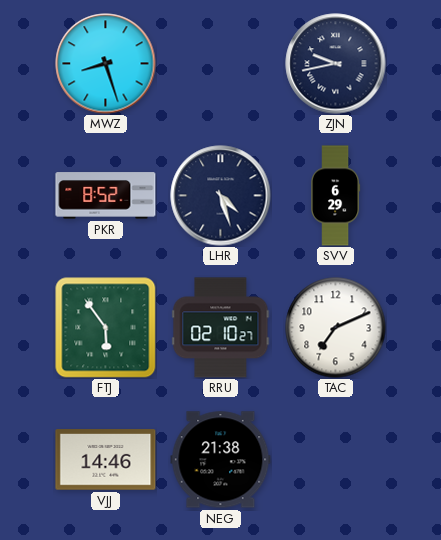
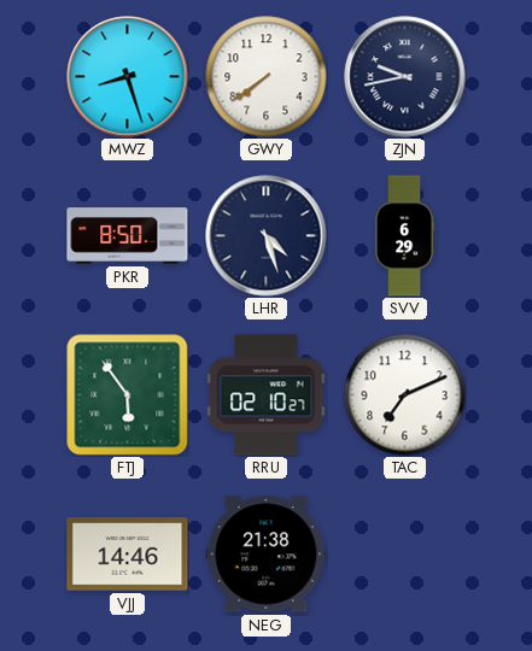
GWY: none -> 7:39
PKR: 8:52 -> 8:50
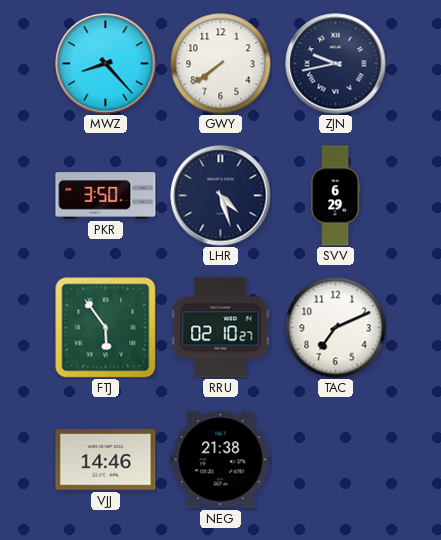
MWZ: 8:27 -> 8:23
PKR: 8:50 -> 3:50
